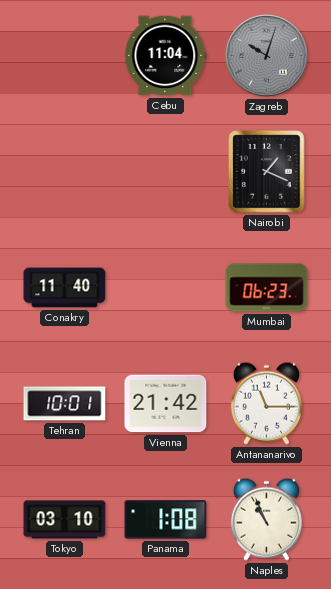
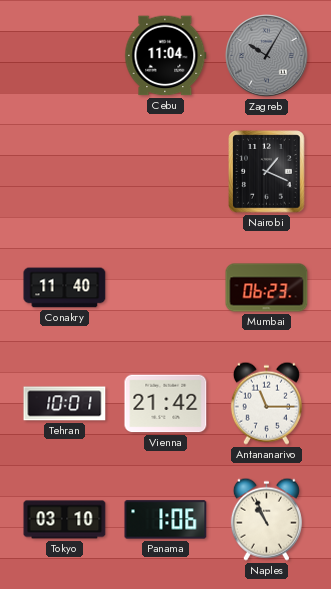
Zagreb: 10:03 -> 10:05
Panama: 1:08 -> 1:06
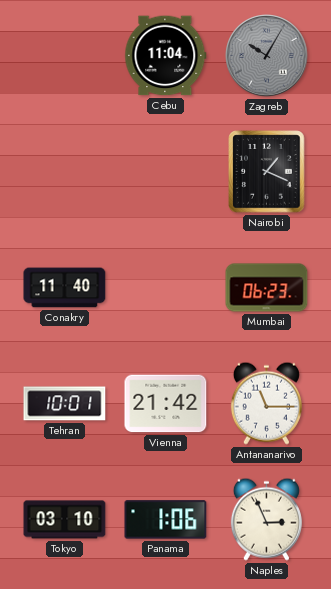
Naples: 10:56 -> 2:56
